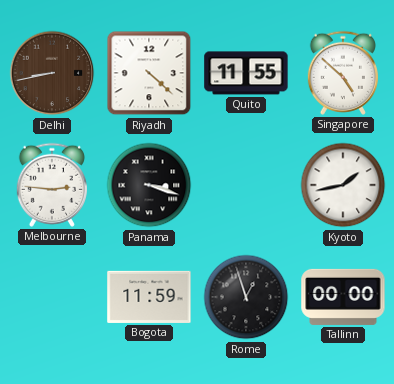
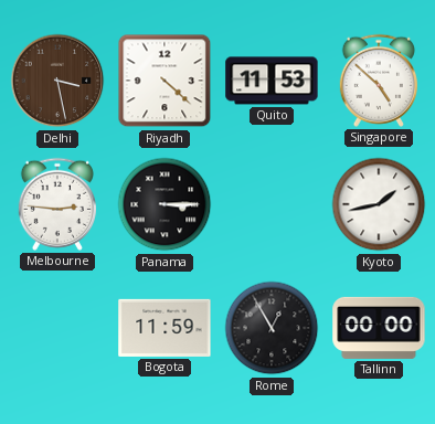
Delhi: 8:43 -> 3:28
Quito: 11:55 -> 11:53
Panama: 3:18 -> 3:15
Rome: 12:57 -> 12:55
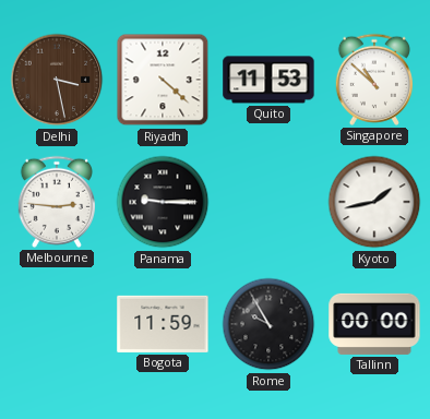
Singapore: 4:52 -> 10:52
Panama: 3:15 -> 9:15
Rome: 12:55 -> 9:55
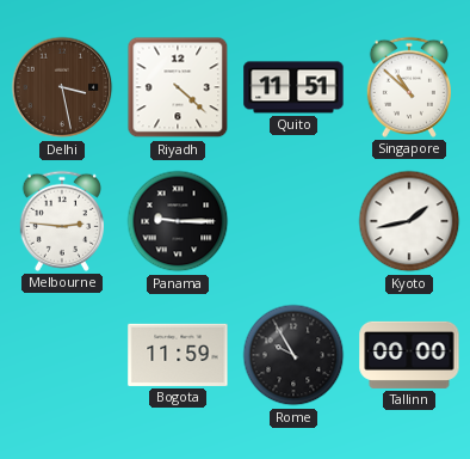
Quito: 11:53 -> 11:51
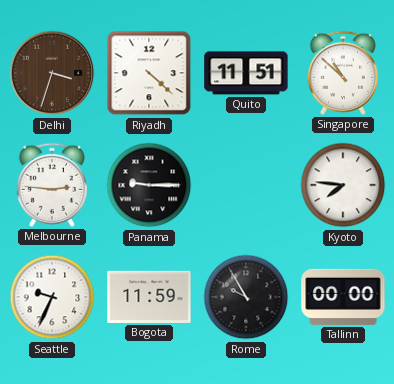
Delhi: 3:28 -> 3:33
Kyoto: 1:43 -> 7:46
Seattle: none -> 9:34
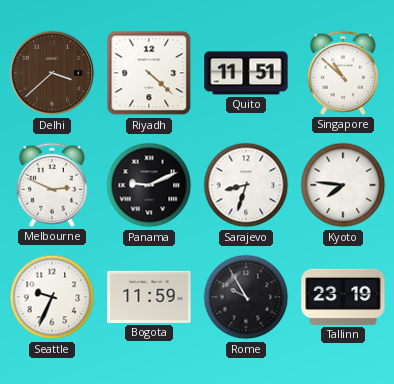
Delhi: 3:33 -> 3:38
Melbourne: 2:46 -> 2:49
Panama: 9:15 -> 9:11
Sarajevo: none -> 8:33
Tallinn: 00:00 -> 23:19
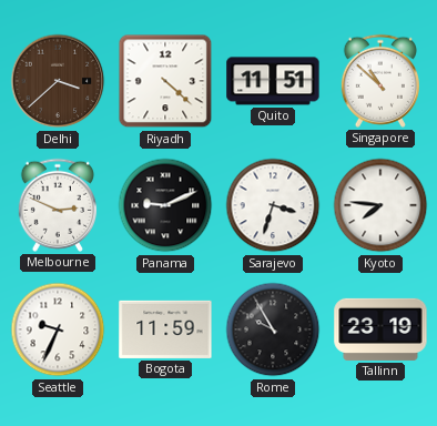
Sarajevo: 8:33 -> 3:33
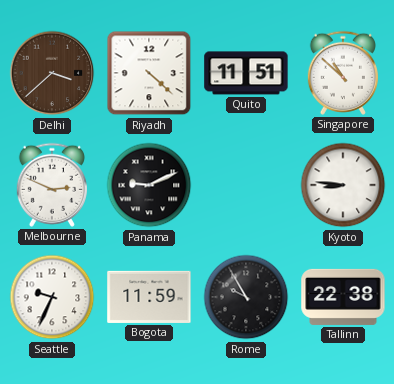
Sarajevo: 3:33 -> none
Kyoto: 7:46 -> 8:46
Tallinn: 23:19 -> 22:38
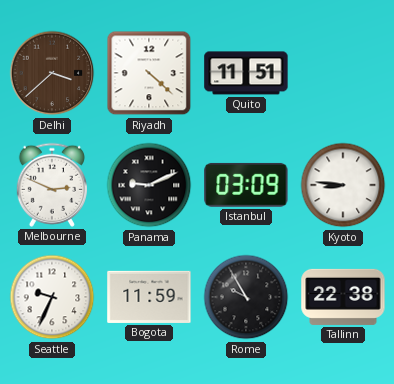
Singapore: 10:52 -> none
Istanbul: none -> 03:09
